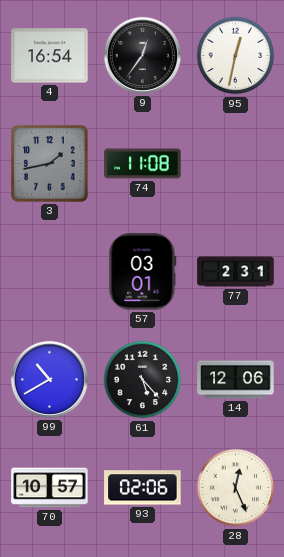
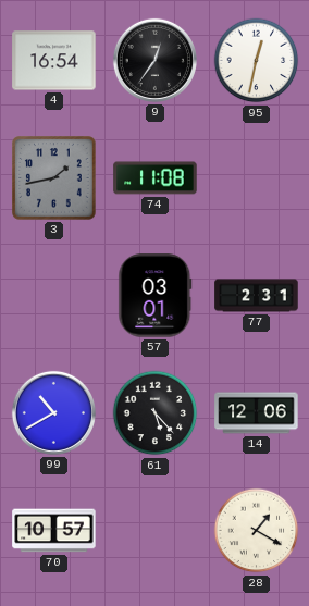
93: 02:06 -> none
28: 12:26 -> 1:20
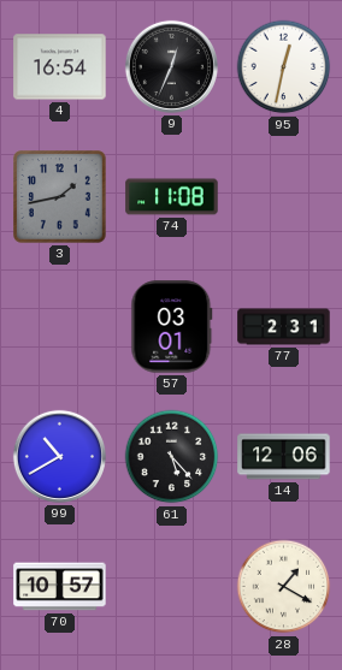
9: 12:36 -> 12:34
